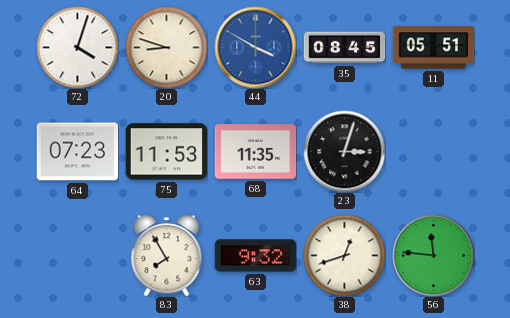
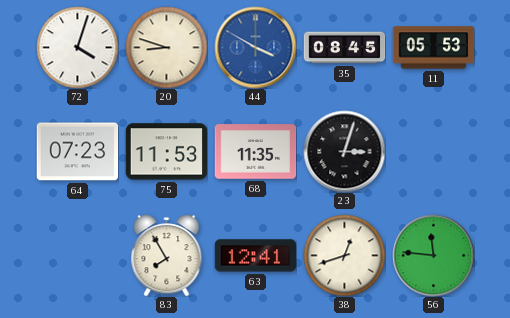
11: 05:51 -> 05:53
63: 9:32 -> 12:41
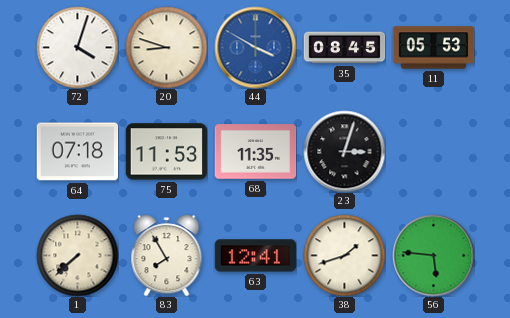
64: 07:23 -> 07:18
1: none -> 7:38
38: 12:42 -> 1:42
56: 11:46 -> 5:46
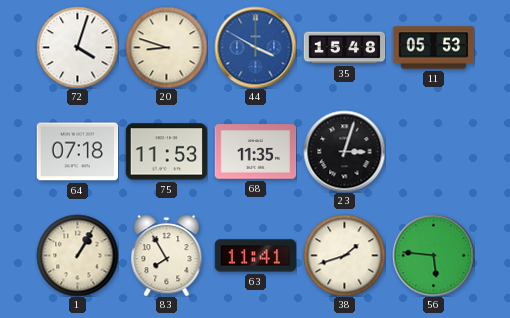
35: 08:45 -> 15:48
1: 7:38 -> 1:05
63: 12:41 -> 11:41
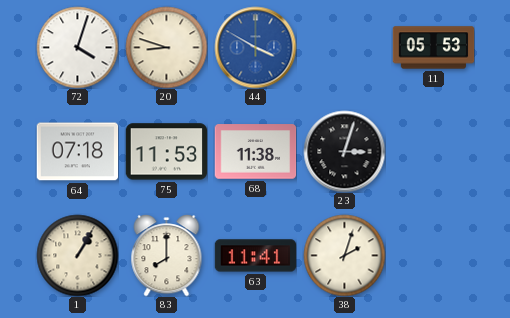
35: 15:48 -> none
68: 11:35 -> 11:38
83: 7:55 -> 8:00
38: 1:42 -> 2:03
56: 5:46 -> none
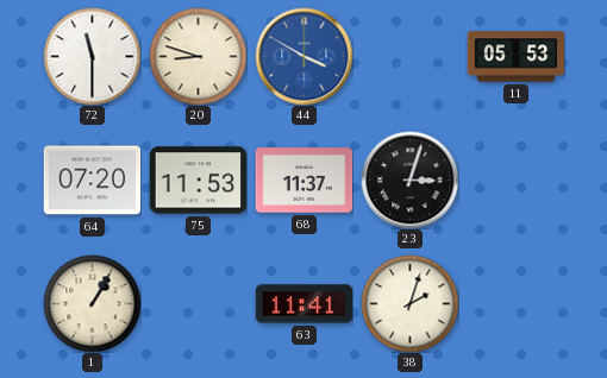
72: 4:03 -> 11:30
64: 07:18 -> 07:20
68: 11:38 -> 11:37
83: 8:00 -> none
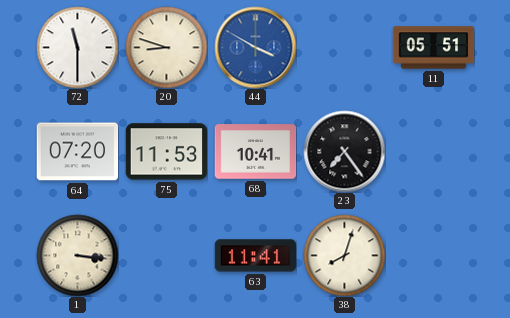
11: 05:53 -> 05:51
68: 11:37 -> 10:41
23: 3:03 -> 7:24
1: 1:05 -> 3:16
38: 2:03 -> 8:03
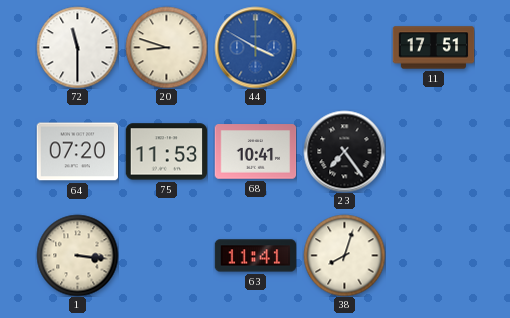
11: 05:51 -> 17:51
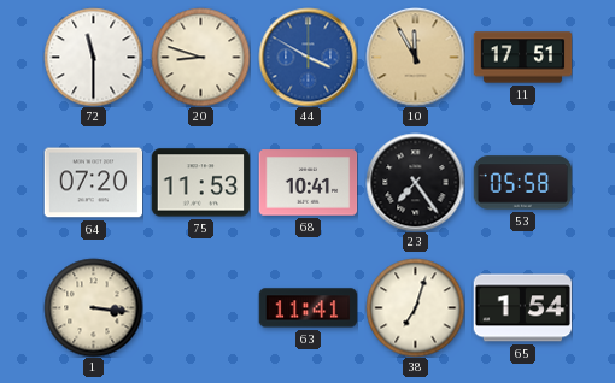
10: none -> 11:55
53: none -> 05:58
38: 8:03 -> 7:03
65: none -> 1:54
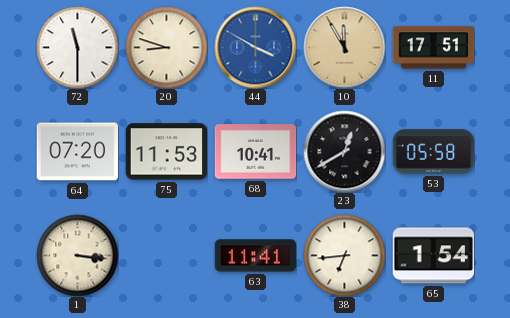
23: 7:24 -> 12:40
38: 7:03 -> 6:44
